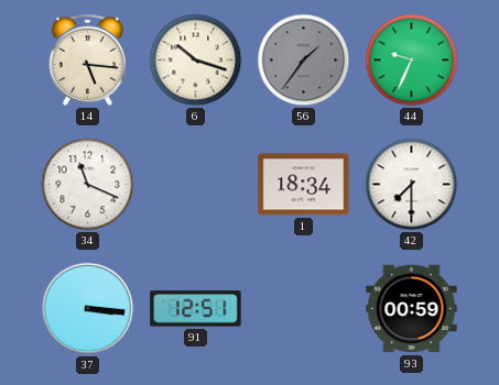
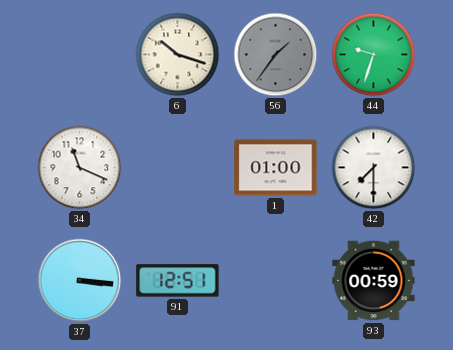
14: 5:16 -> none
44: 9:34 -> 9:33
1: 18:34 -> 01:00
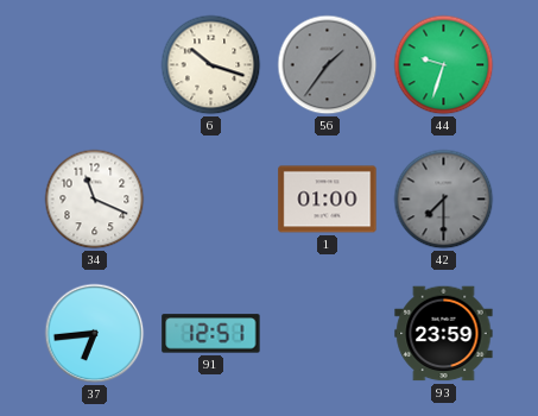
42 dial: white -> grey
37: 3:16 -> 6:44
93: 00:59 -> 23:59
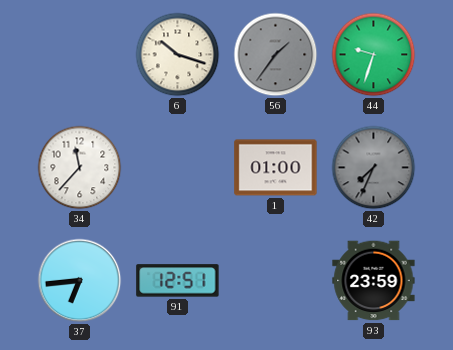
34: 11:19 -> 11:37
42: 7:30 -> 7:34
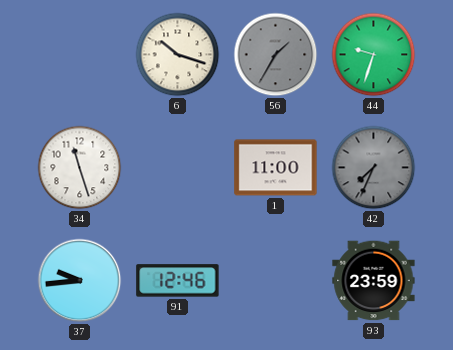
56: 1:36 -> 1:35
34: 11:37 -> 11:27
1: 01:00 -> 11:00
37: 6:44 -> 9:44
91: 12:51 -> 12:46
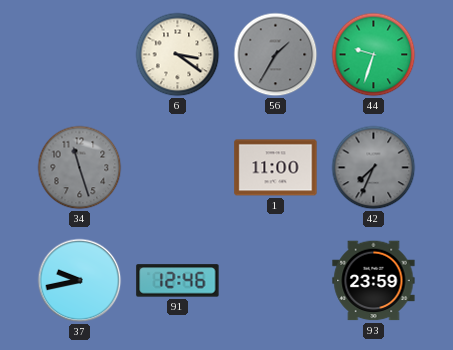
6: 10:18 -> 3:21
34 dial: white -> grey
37: 9:44 -> 9:43
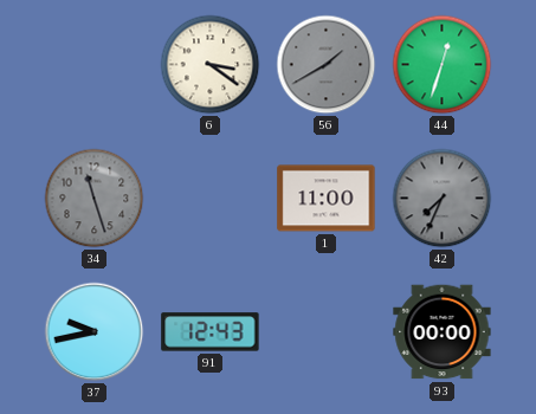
56: 1:35 -> 1:40
44: 9:33 -> 12:33
91: 12:46 -> 12:43
93: 23:59 -> 00:00
